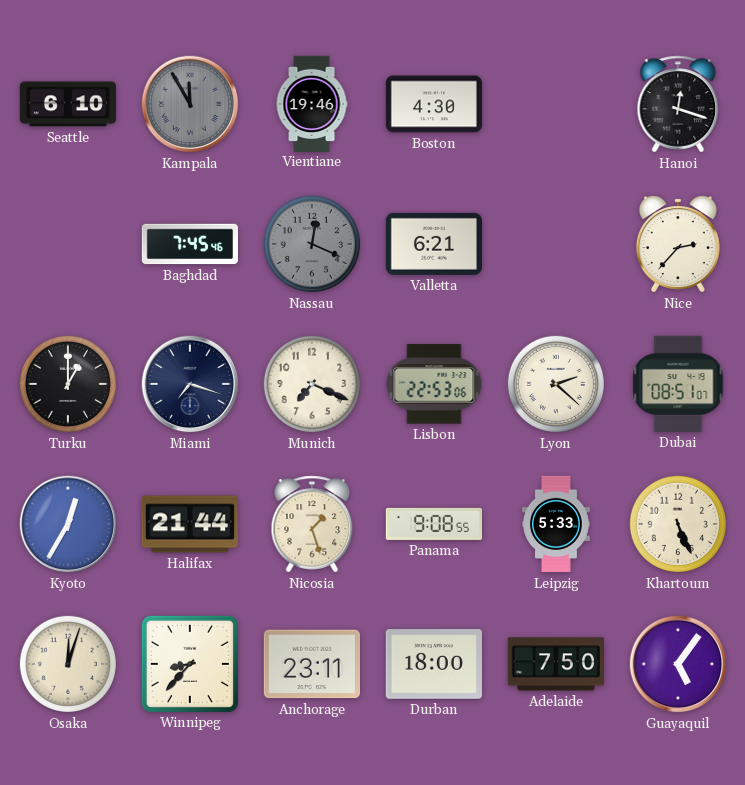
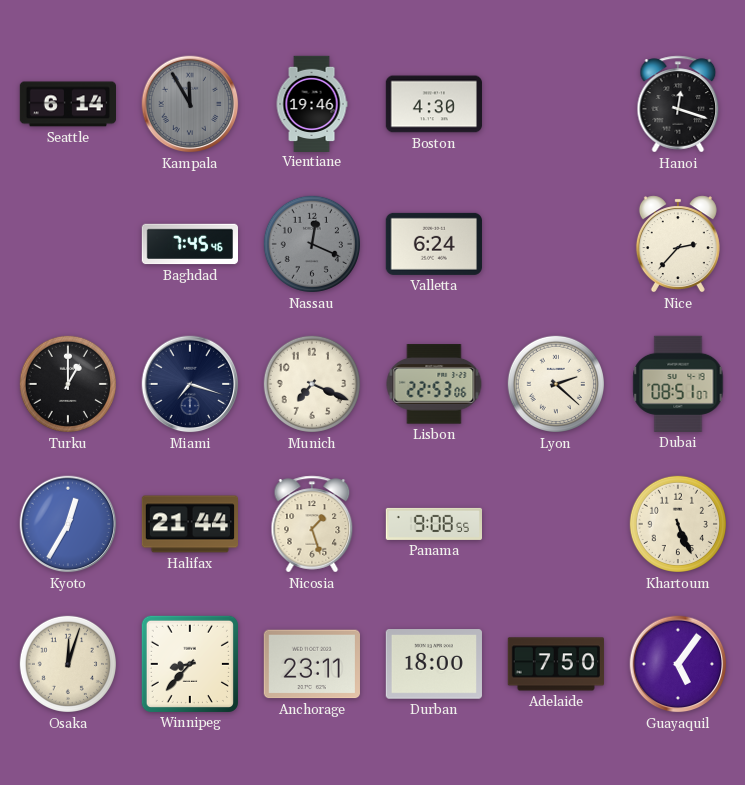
Seattle: 6:10 -> 6:14
Valletta: 6:21 -> 6:24
Leipzig: 5:33 -> none
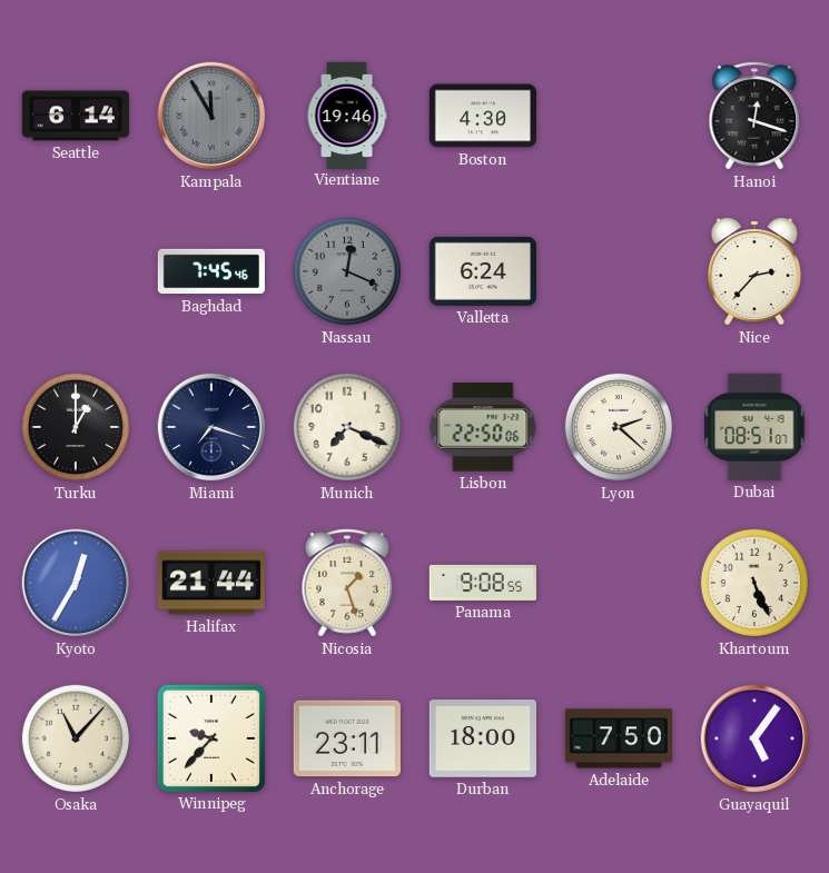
Lisbon: 22:53 -> 22:50
Osaka: 12:03 -> 11:07
Winnipeg: 8:37 -> 9:37
